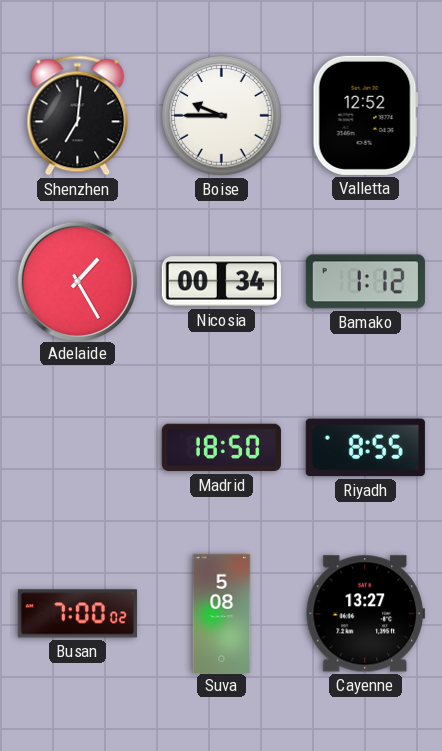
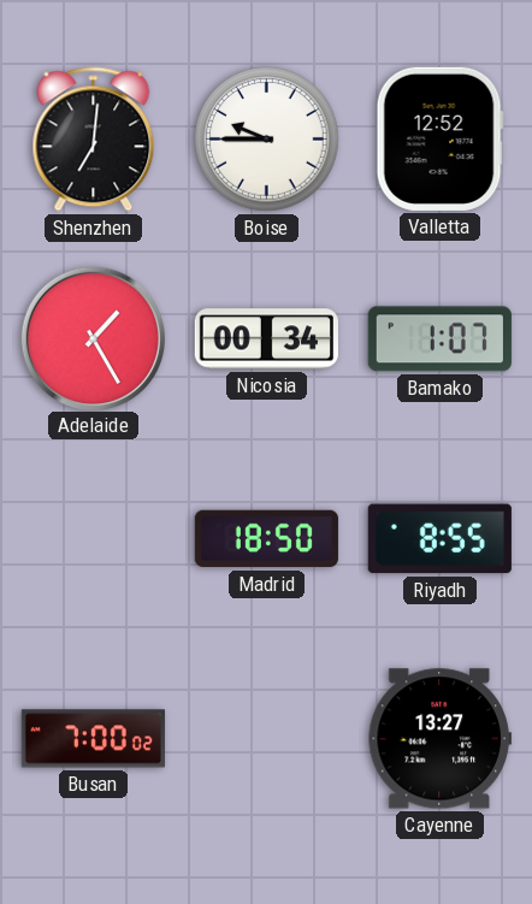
Bamako: 1:12 -> 1:07
Suva: 5:08 -> none
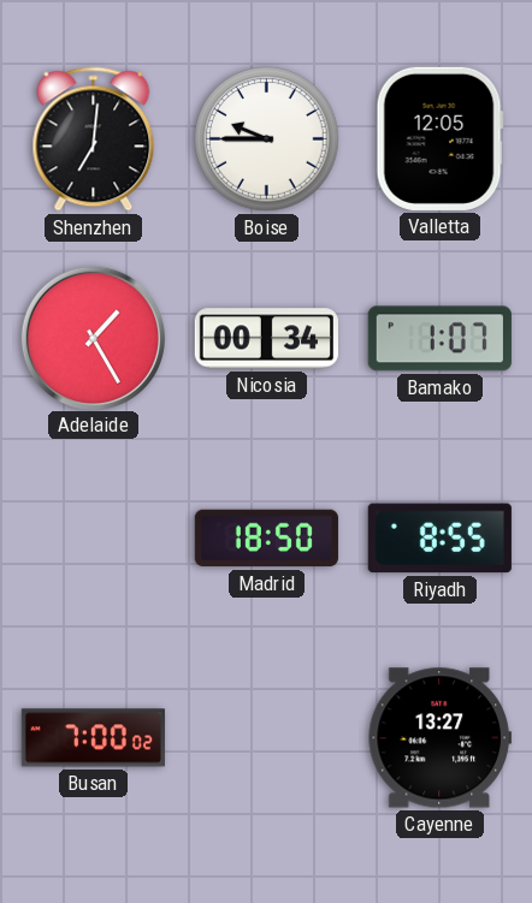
Valletta: 12:52 -> 12:05
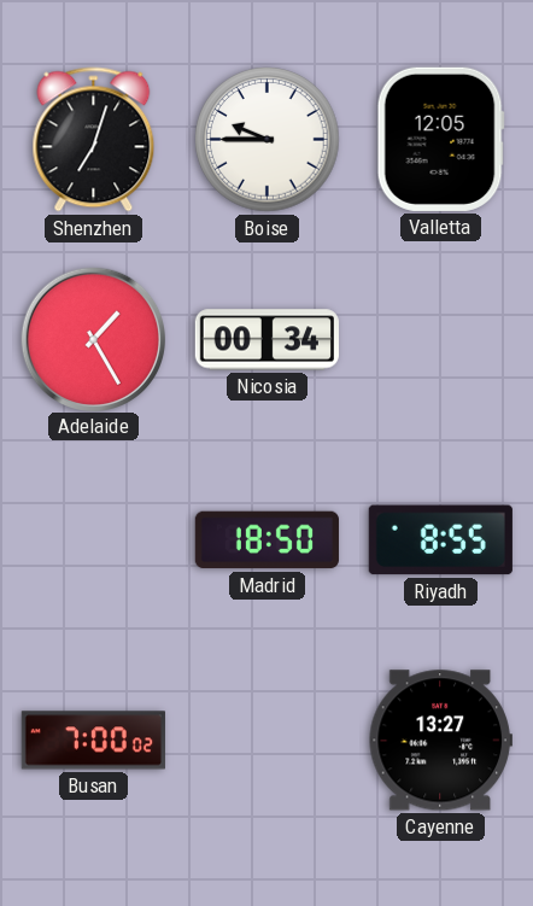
Shenzhen: 7:01 -> 7:03
Bamako: 1:07 -> none
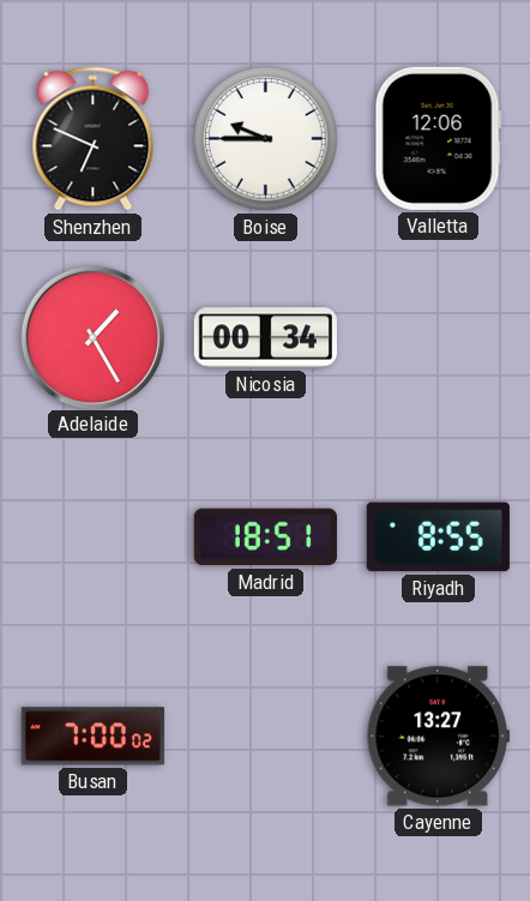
Shenzhen: 7:03 -> 6:49
Valletta: 12:05 -> 12:06
Madrid: 18:50 -> 18:51
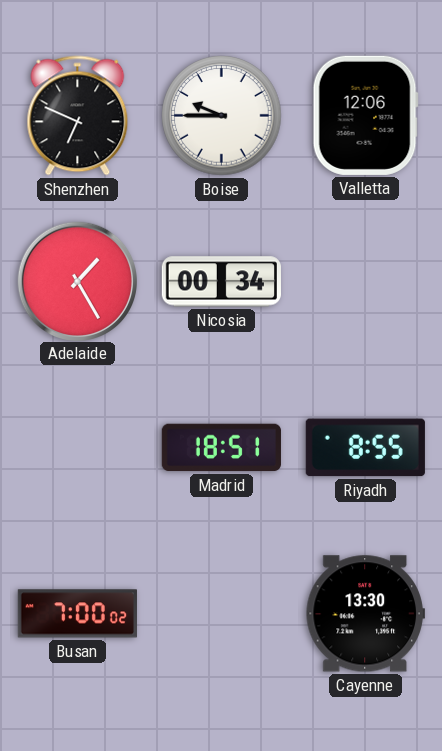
Cayenne: 13:27 -> 13:30
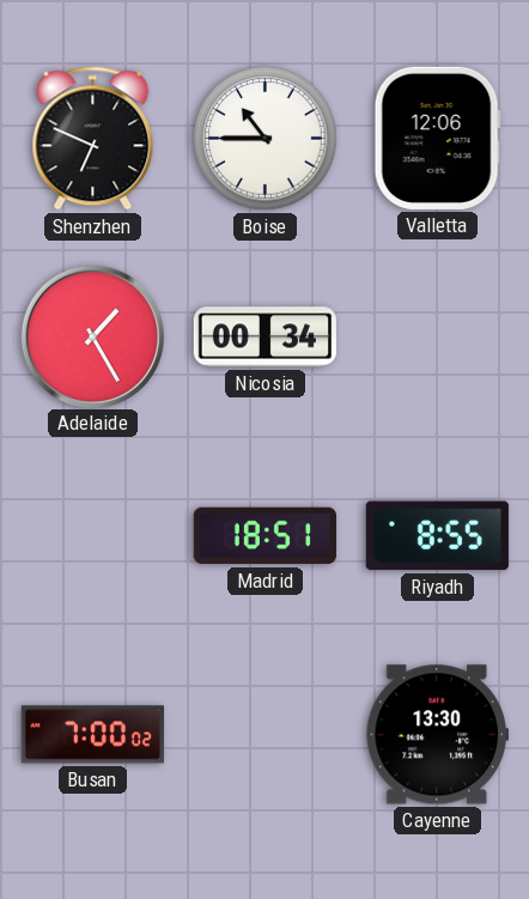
Boise: 9:45 -> 10:45
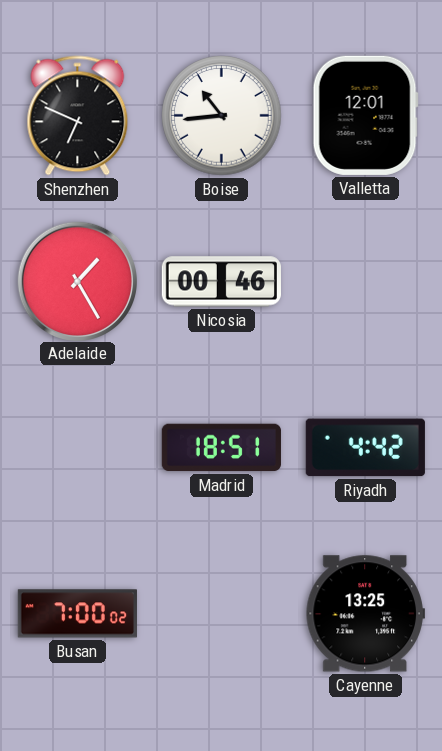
Boise: 10:45 -> 10:44
Valletta: 12:06 -> 12:01
Nicosia: 00:34 -> 00:46
Riyadh: 8:55 -> 4:42
Cayenne: 13:30 -> 13:25
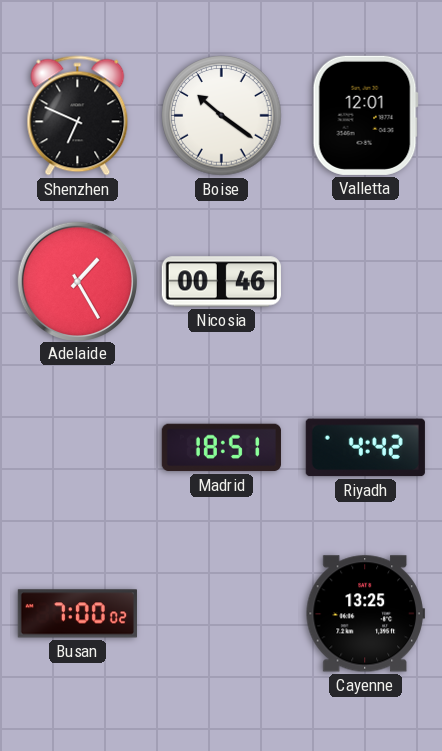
Boise: 10:44 -> 10:21
